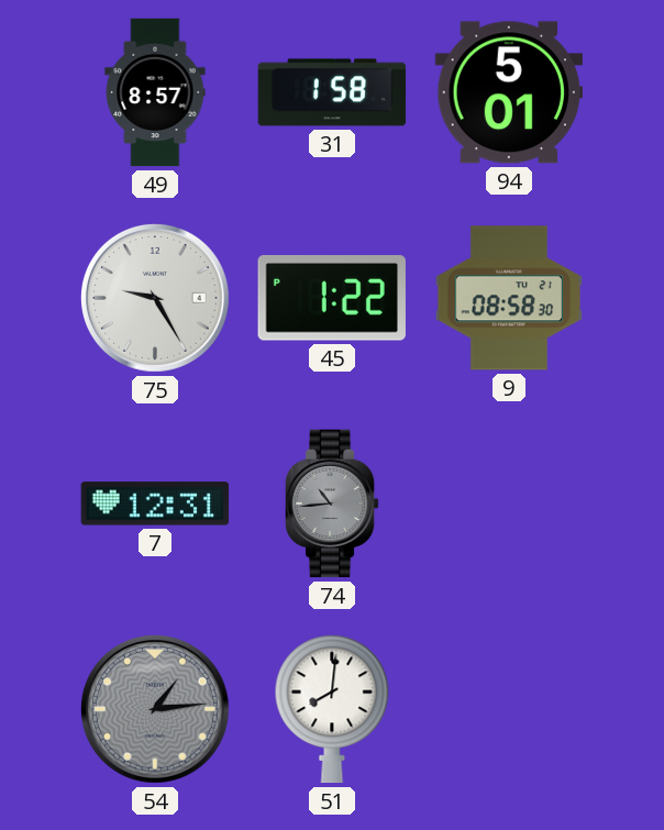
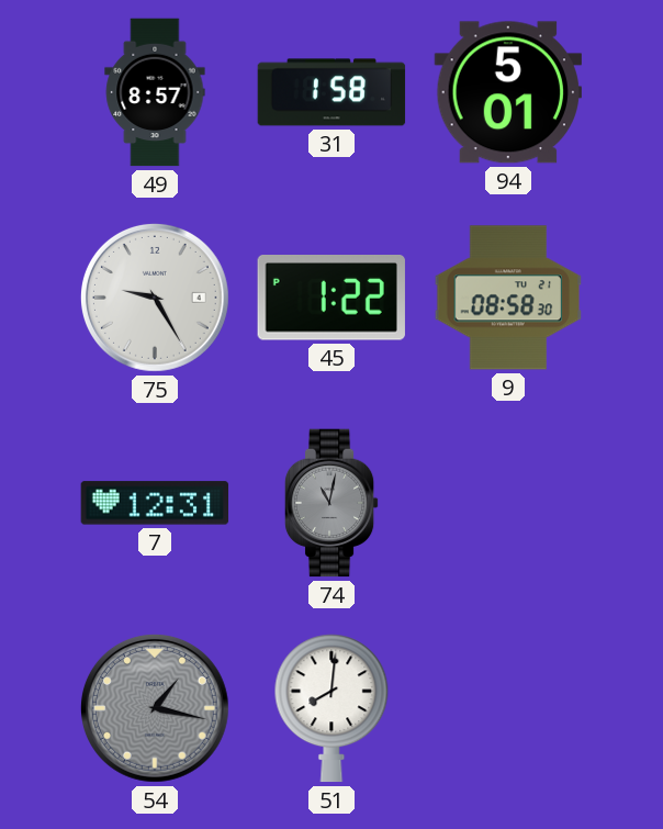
74: 10:44 -> 11:02
54: 1:14 -> 1:17
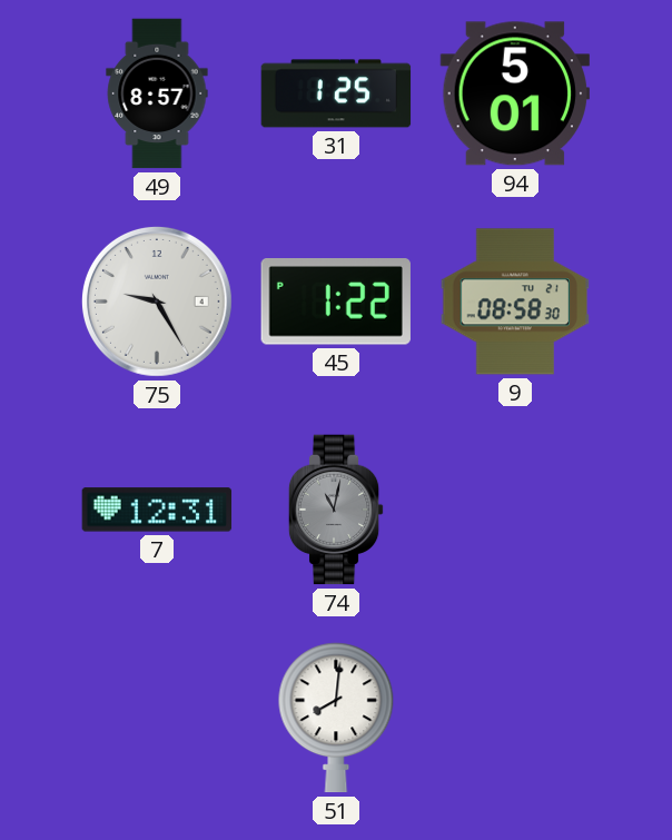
31: 1:58 -> 1:25
54: 1:17 -> none
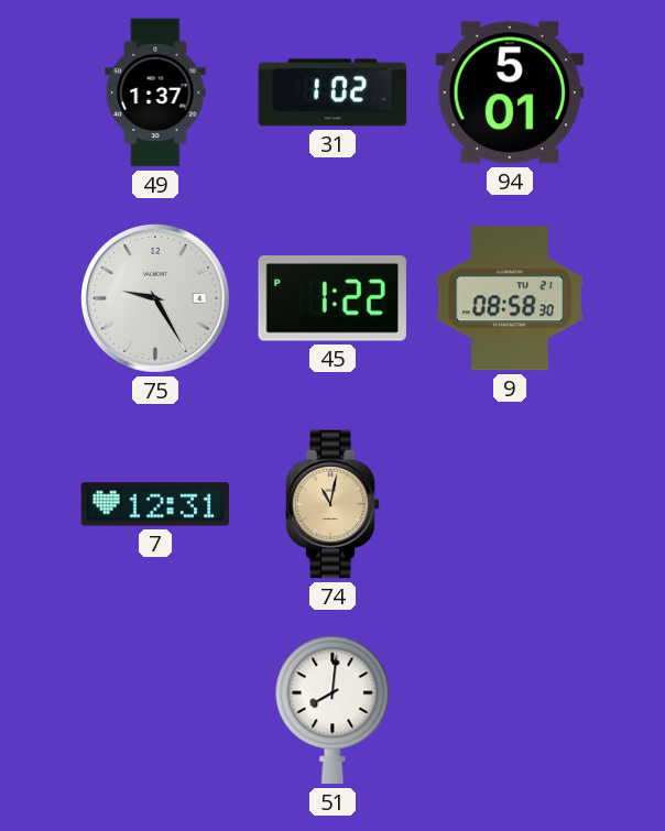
49: 8:57 -> 1:37
31: 1:25 -> 1:02
74 dial: grey -> champagne
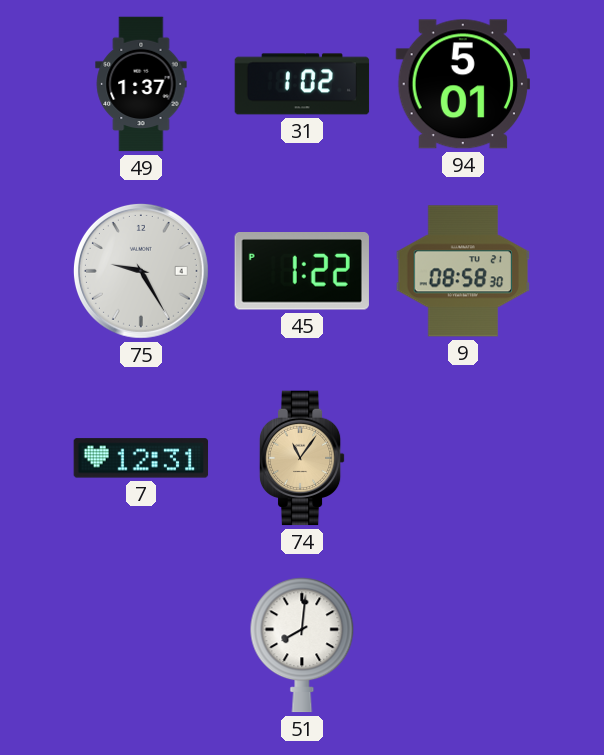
74: 11:02 -> 11:06
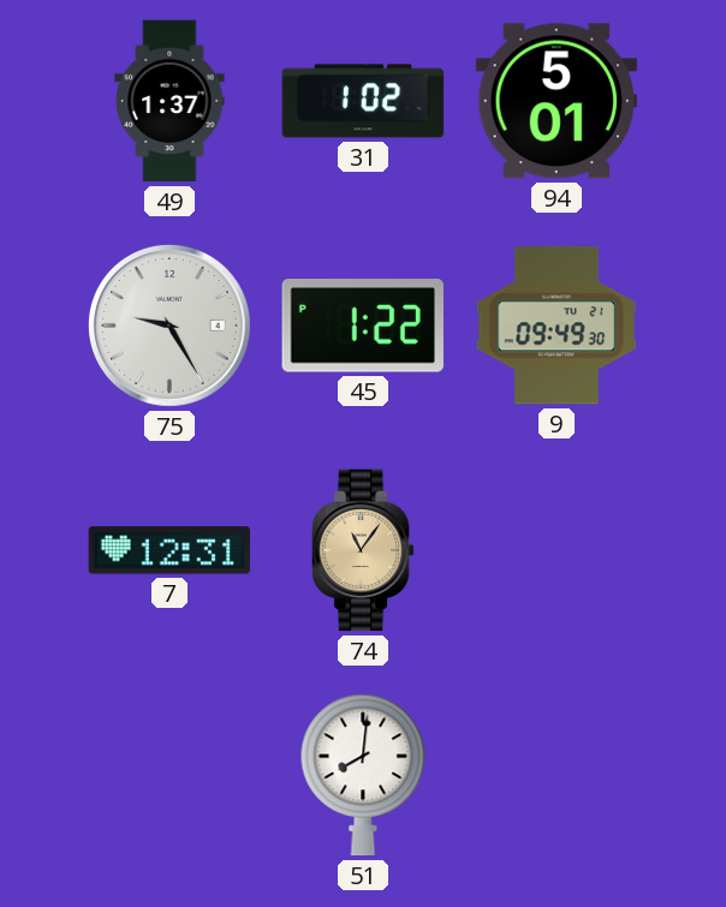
9: 08:58 -> 09:49
